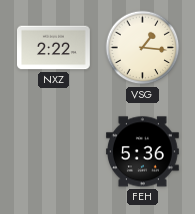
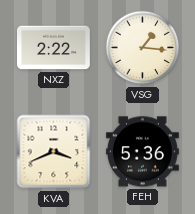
KVA: none -> 3:41
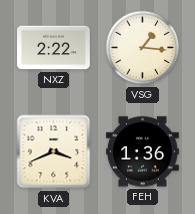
FEH: 5:36 -> 1:36
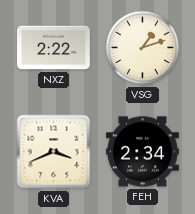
VSG: 1:16 -> 1:12
FEH: 1:36 -> 2:34
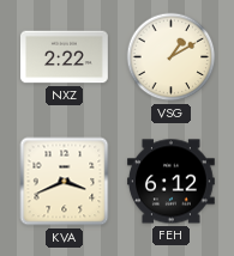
VSG: 1:12 -> 1:10
FEH: 2:34 -> 6:12
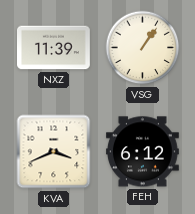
NXZ: 2:22 -> 11:39
VSG: 1:10 -> 1:06
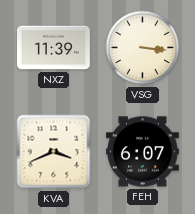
VSG: 1:06 -> 3:16
FEH: 6:12 -> 6:07
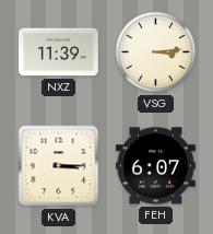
VSG: 3:16 -> 3:14
KVA: 3:41 -> 3:15
